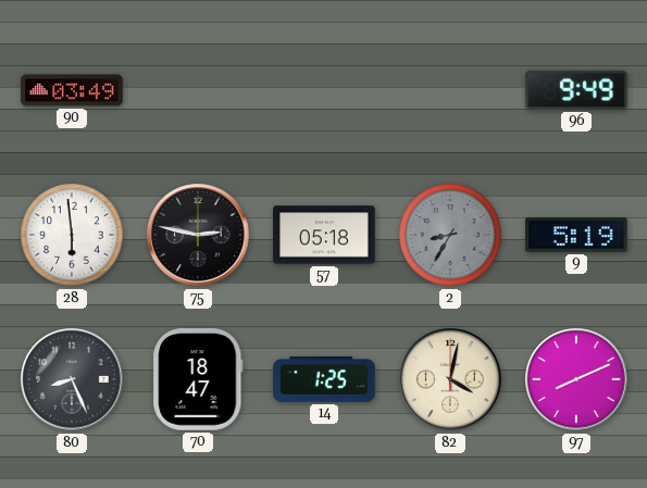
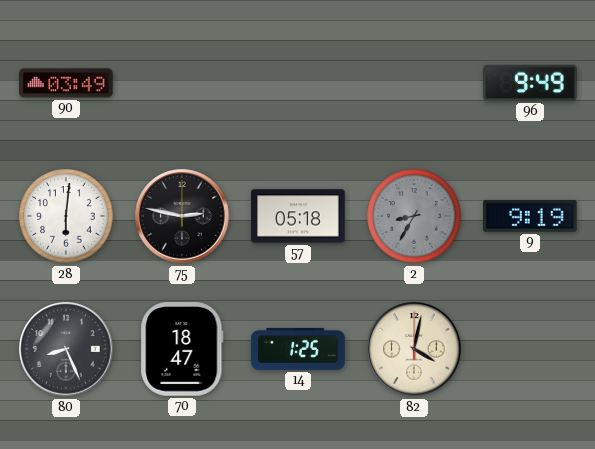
28: 5:59 -> 6:01
9: 5:19 -> 9:19
97: 8:11 -> none
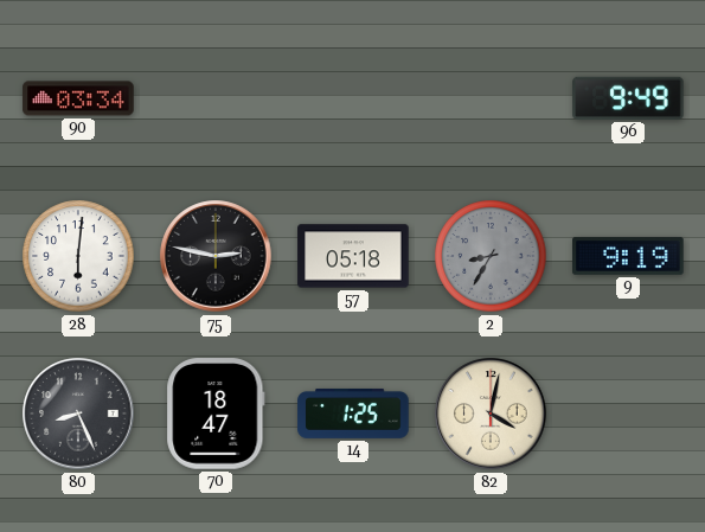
90: 03:49 -> 03:34
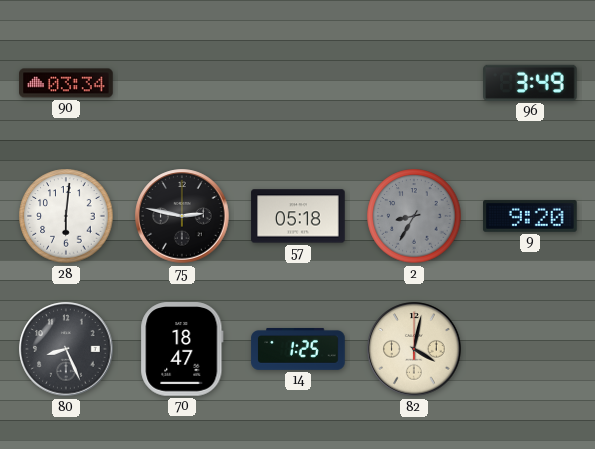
96: 9:49 -> 3:49
9: 9:19 -> 9:20
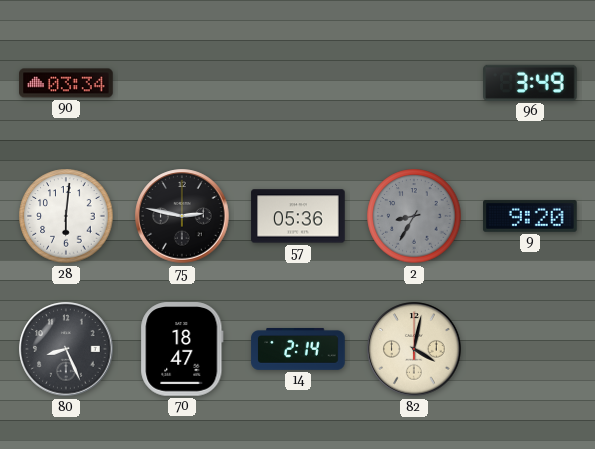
57: 05:18 -> 05:36
14: 1:25 -> 2:14
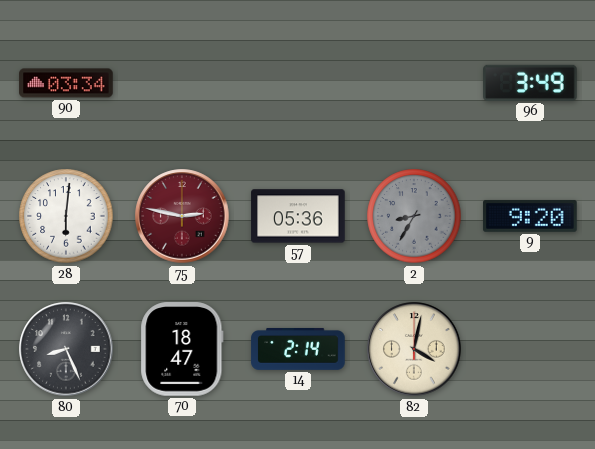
75 dial: black -> burgundy
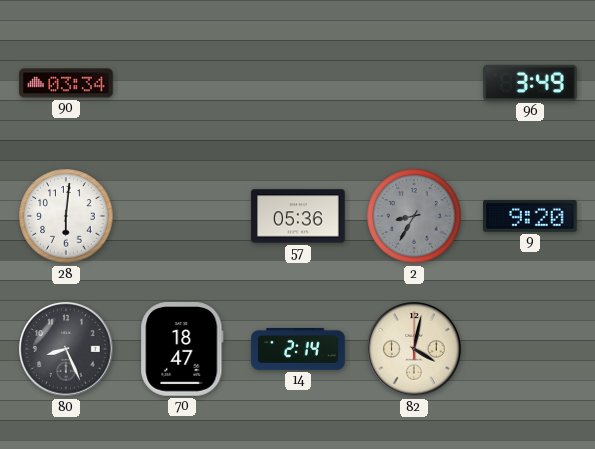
75: 2:47 -> none
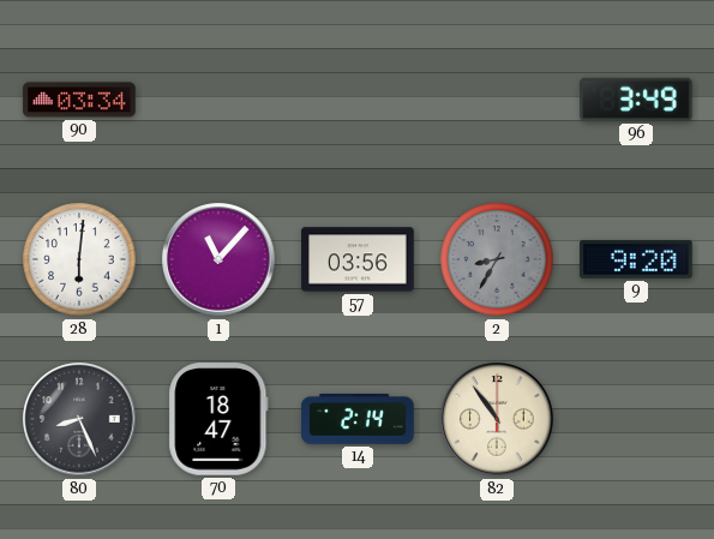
1: none -> 11:07
57: 05:36 -> 03:56
82: 4:02 -> 10:54
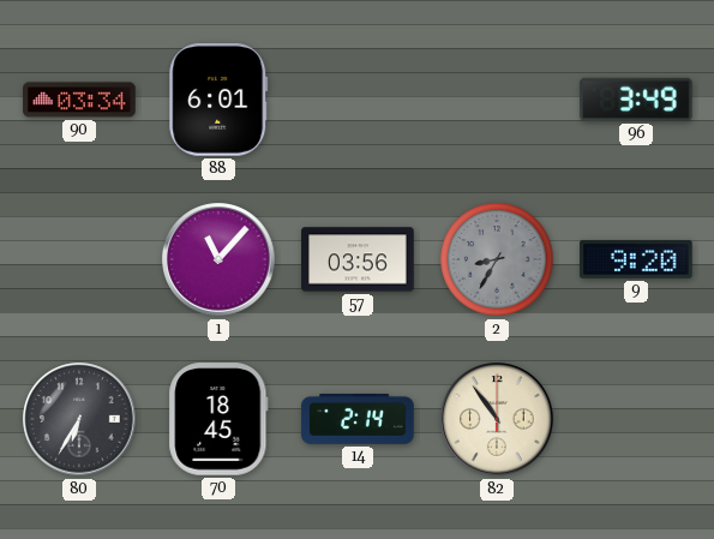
88: none -> 6:01
28: 6:01 -> none
80: 8:26 -> 6:35
70: 18:47 -> 18:45
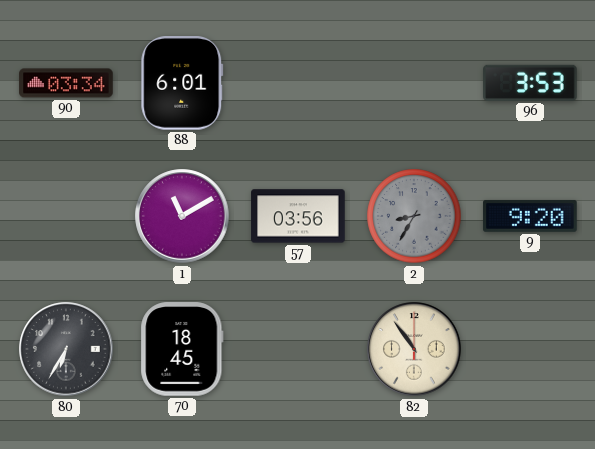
96: 3:49 -> 3:53
1: 11:07 -> 11:10
14: 2:14 -> none
